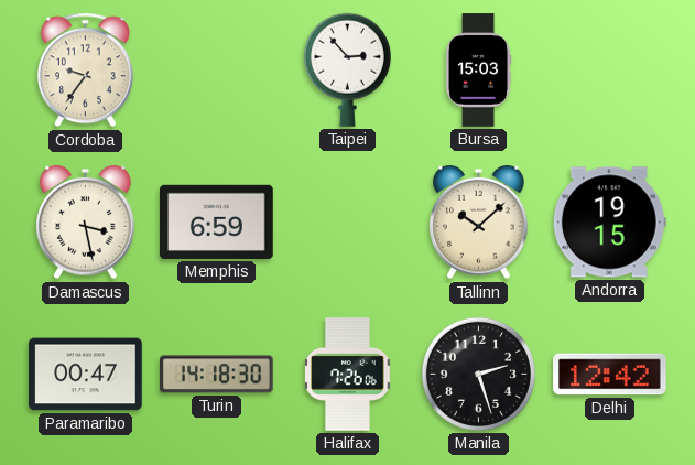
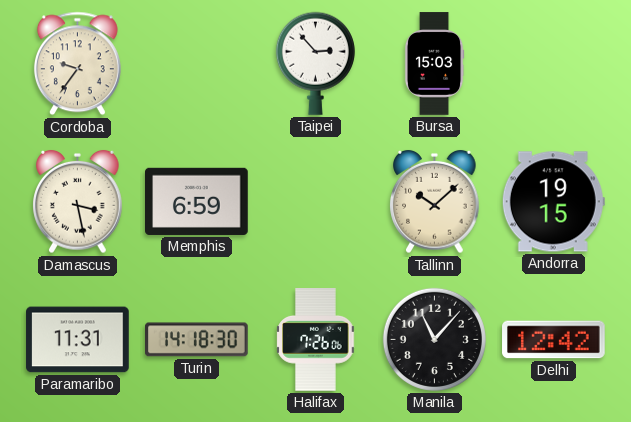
Paramaribo: 00:47 -> 11:31
Manila: 2:27 -> 11:07
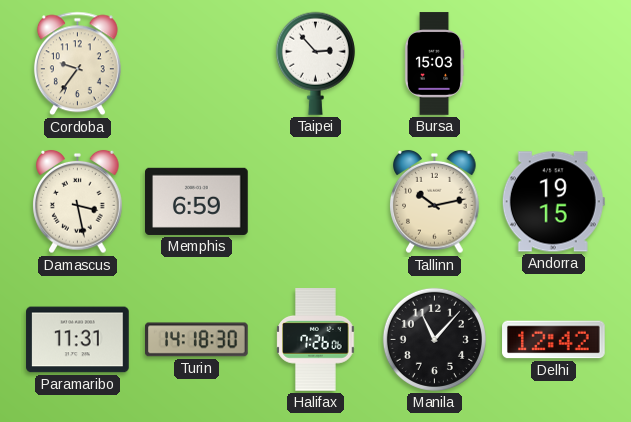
Tallinn: 10:08 -> 10:13
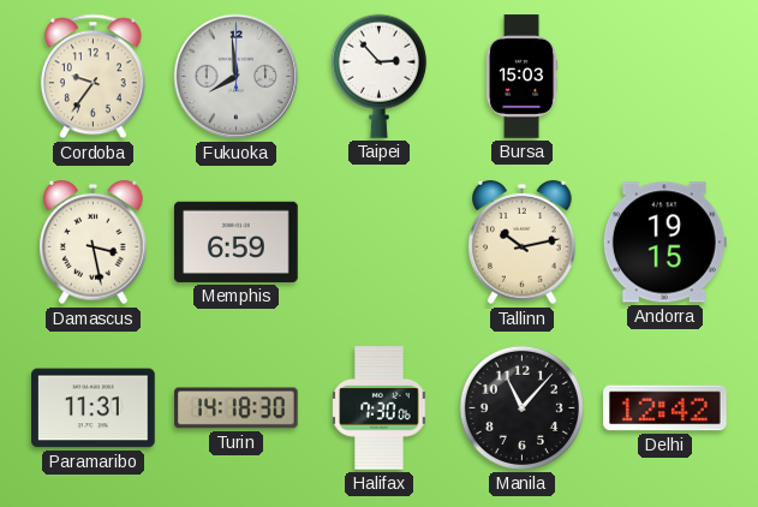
Fukuoka: none -> 7:59
Halifax: 7:26 -> 7:30
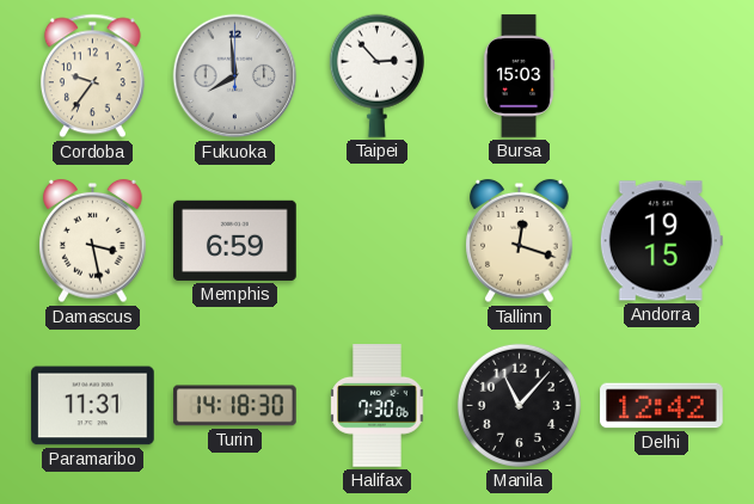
Tallinn: 10:13 -> 12:18
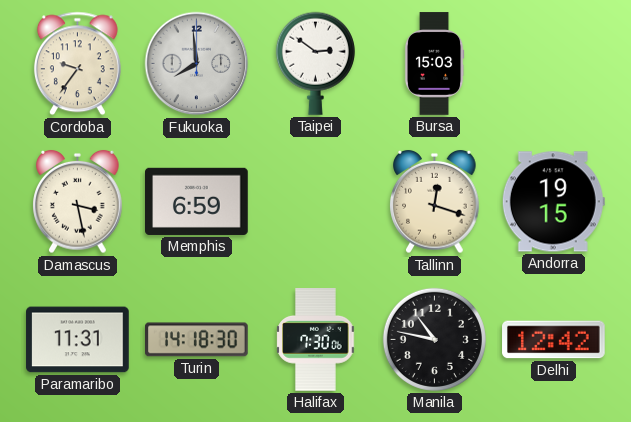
Taipei: 2:53 -> 2:51
Manila: 11:07 -> 10:47
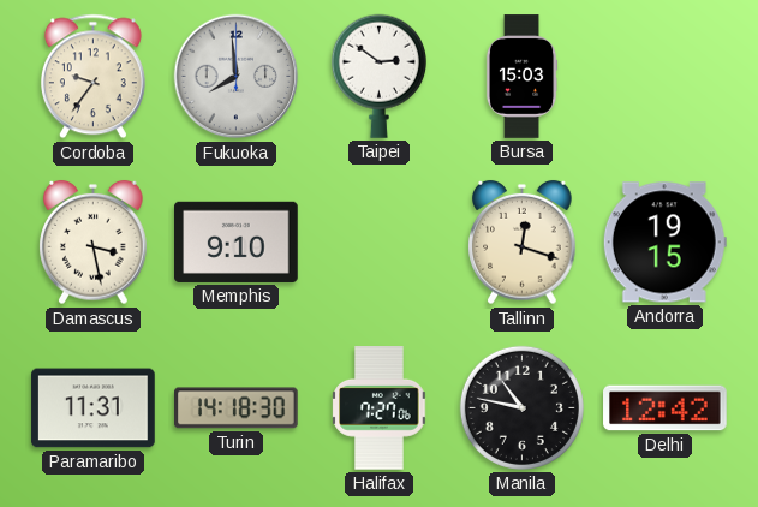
Memphis: 6:59 -> 9:10
Halifax: 7:30 -> 7:27
